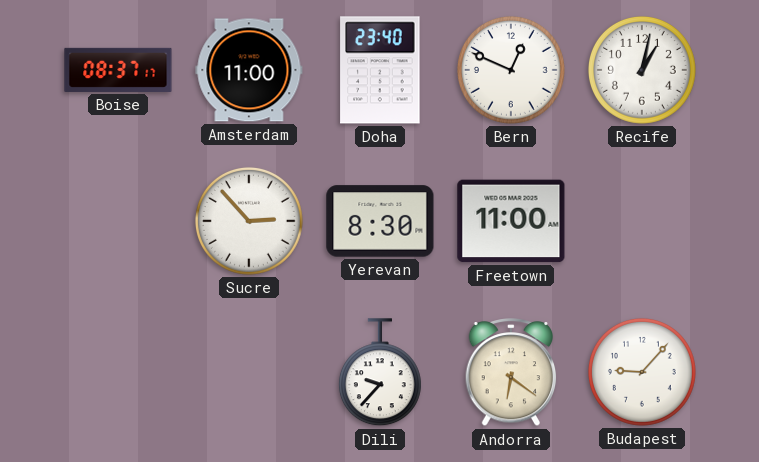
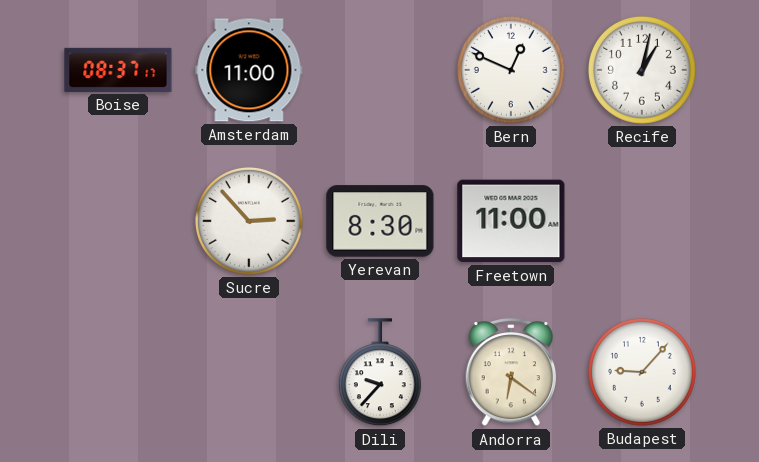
Doha: 23:40 -> none
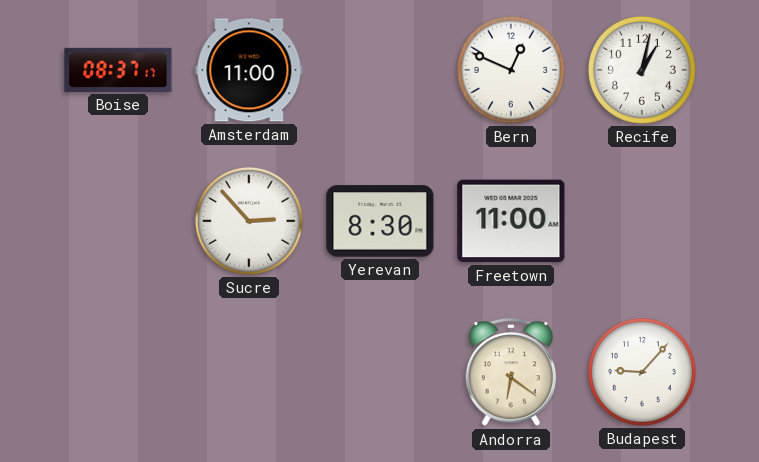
Dili: 9:37 -> none
